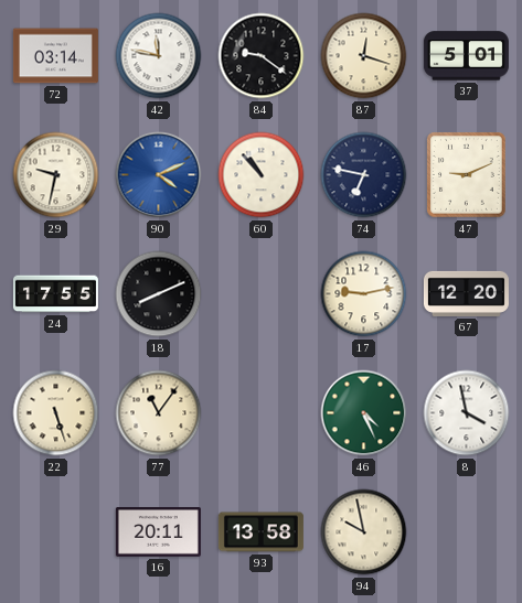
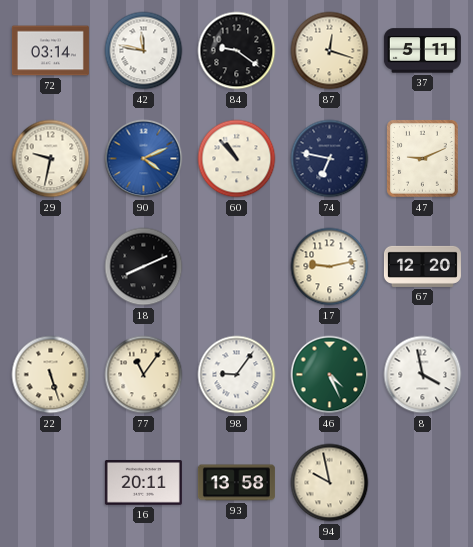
37: 5:01 -> 5:11
24: 17:55 -> none
98: none -> 9:06
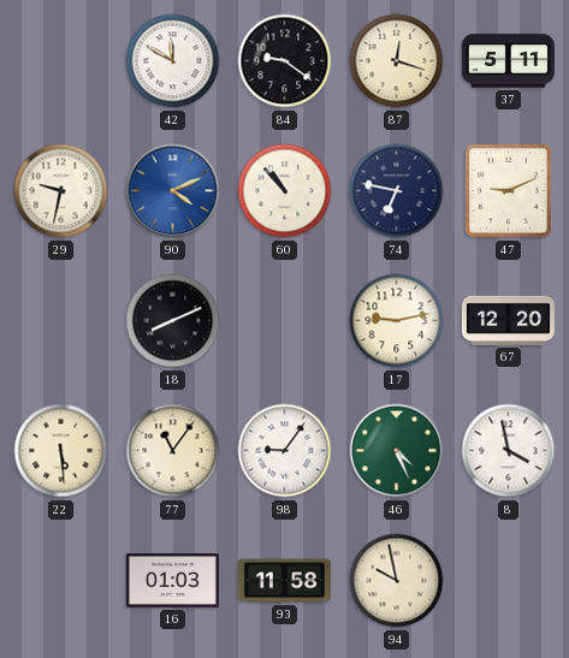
72: 03:14 -> none
42: 11:47 -> 11:50
22: 5:27 -> 5:29
16: 20:11 -> 01:03
93: 13:58 -> 11:58
